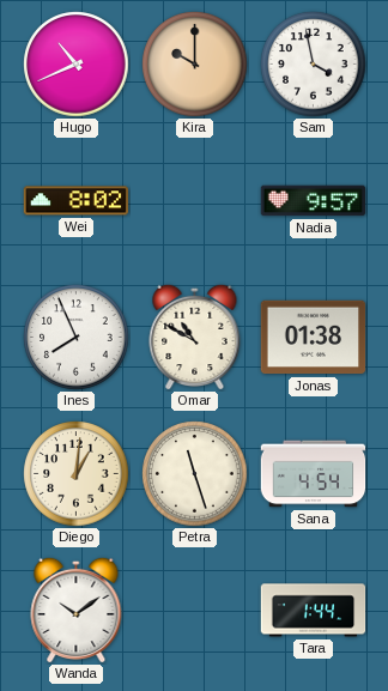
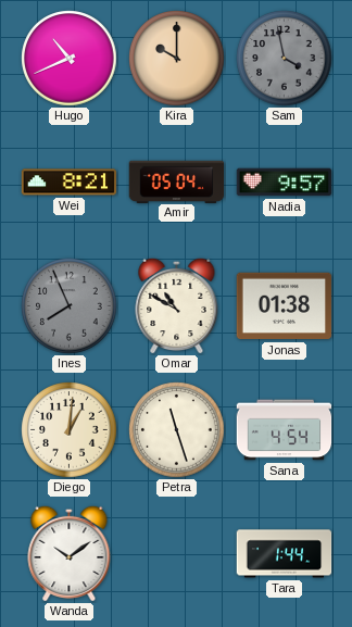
Sam dial: white -> grey
Wei: 8:02 -> 8:21
Amir: none -> 05:04
Ines dial: white -> grey
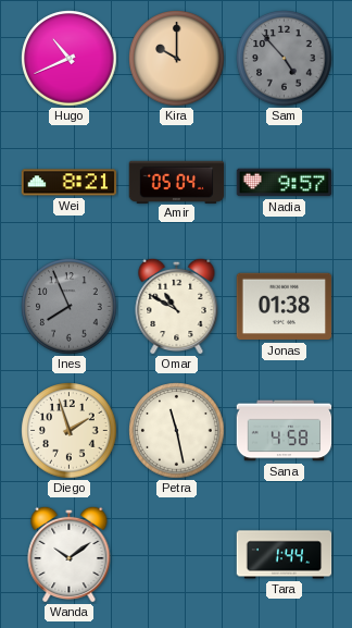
Sam: 3:58 -> 4:53
Diego: 1:01 -> 1:57
Petra: 11:27 -> 11:28
Sana: 4:54 -> 4:58
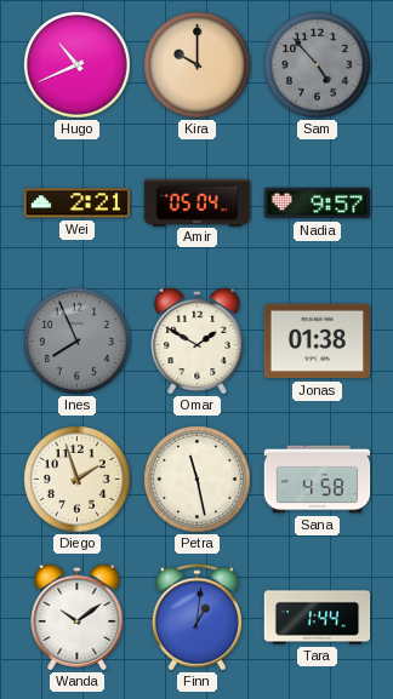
Wei: 8:21 -> 2:21
Omar: 10:50 -> 1:50
Finn: none -> 1:01
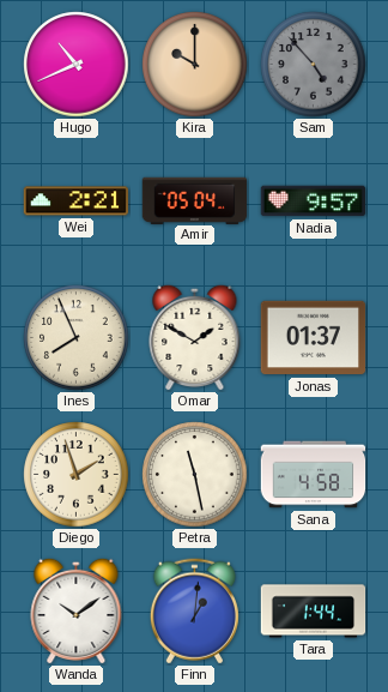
Ines dial: grey -> cream
Jonas: 01:38 -> 01:37
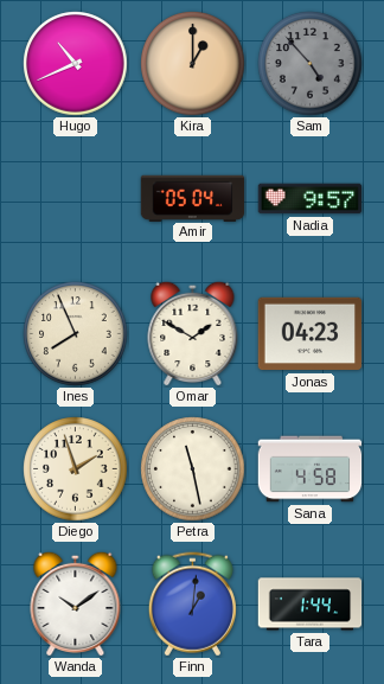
Kira: 10:00 -> 1:00
Wei: 2:21 -> none
Jonas: 01:37 -> 04:23
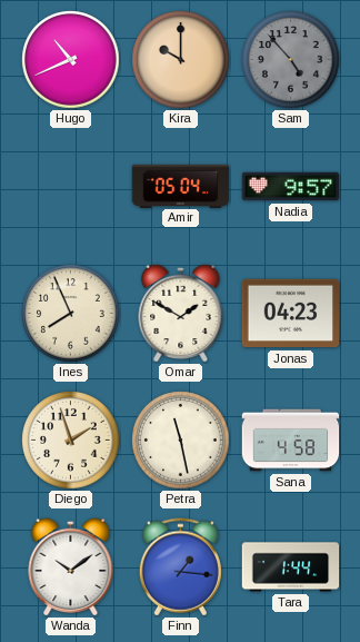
Kira: 1:00 -> 10:00
Finn: 1:01 -> 1:16
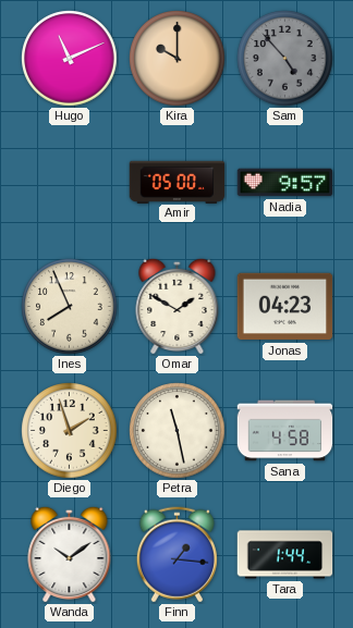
Hugo: 10:41 -> 11:11
Amir: 05:04 -> 05:00
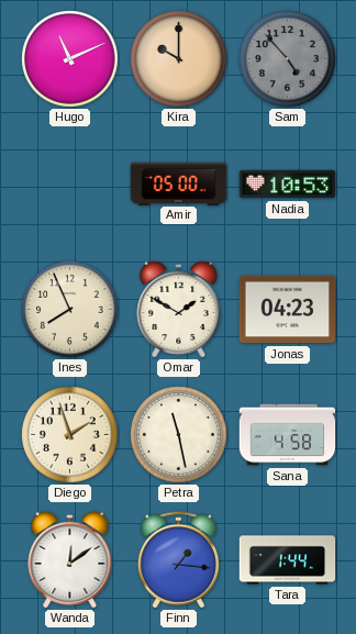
Nadia: 9:57 -> 10:53
Wanda: 10:09 -> 12:09
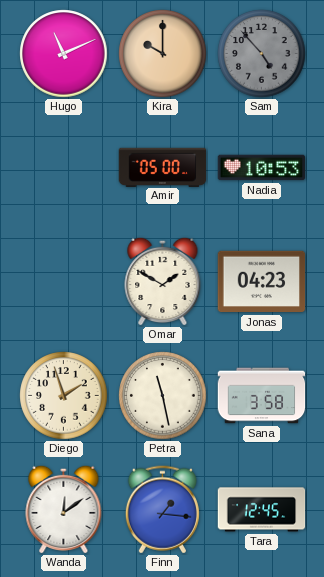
Ines: 7:56 -> none
Sana: 4:58 -> 3:58
Tara: 1:44 -> 12:45
